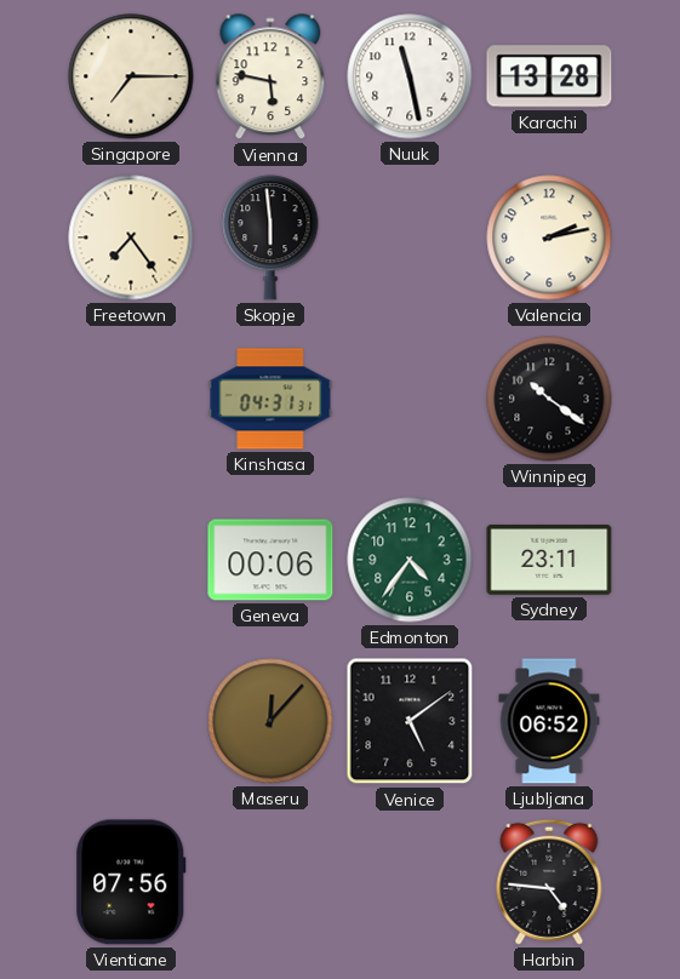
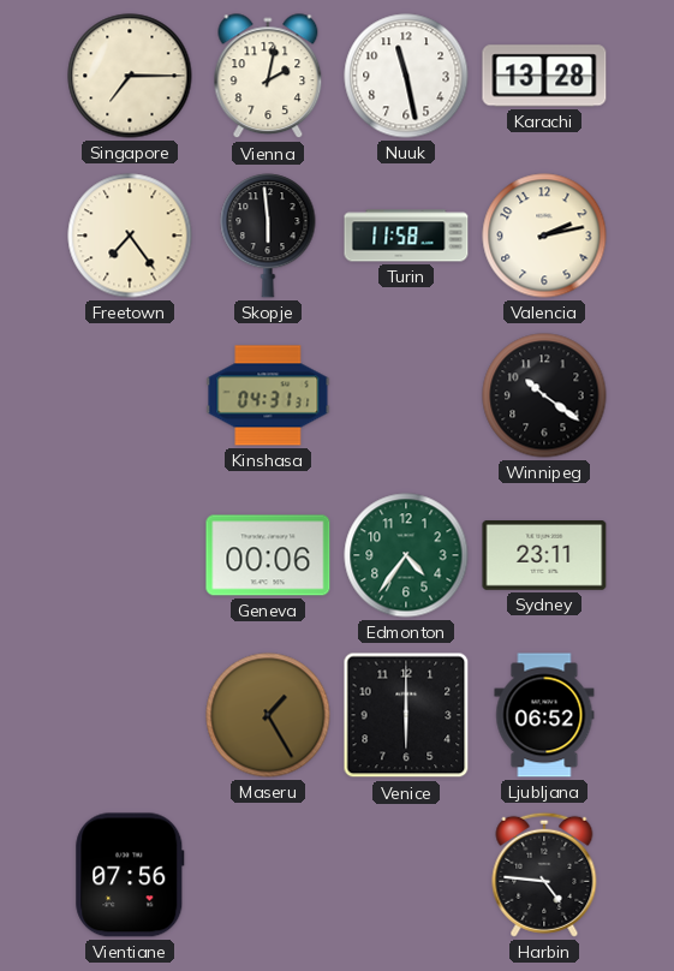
Vienna: 5:47 -> 2:02
Turin: none -> 11:58
Maseru: 12:07 -> 1:25
Venice: 5:09 -> 6:00
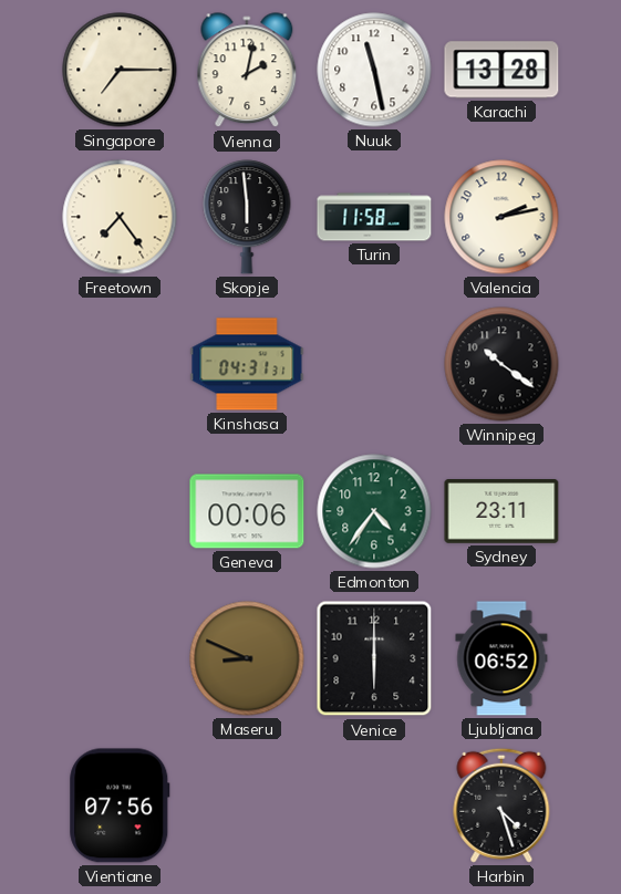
Maseru: 1:25 -> 8:49
Harbin: 4:46 -> 4:27
